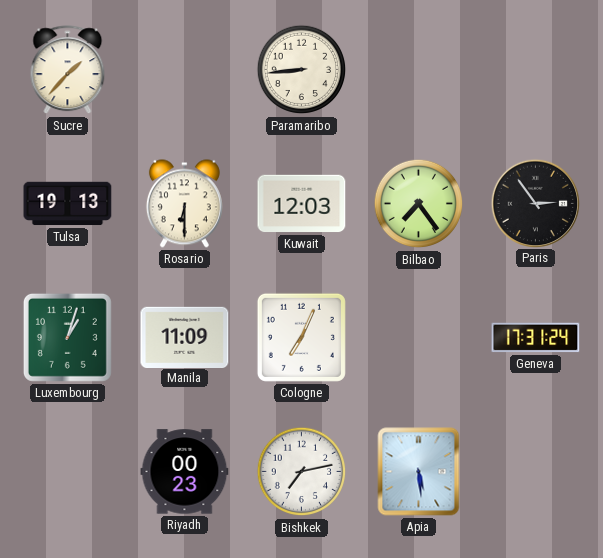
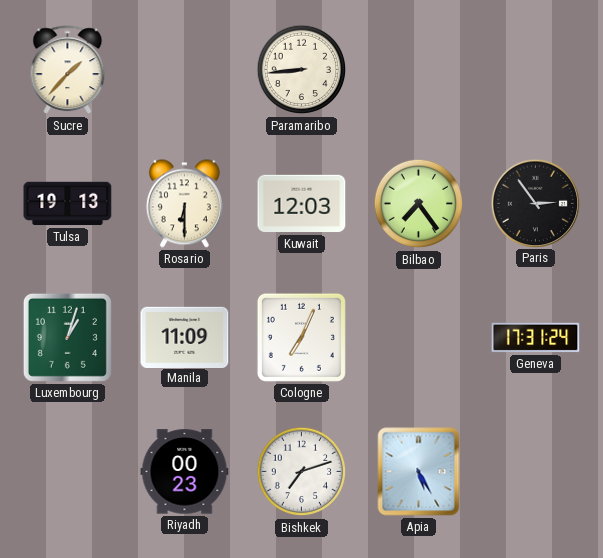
Bishkek: 7:13 -> 7:12
Apia: 5:29 -> 5:25
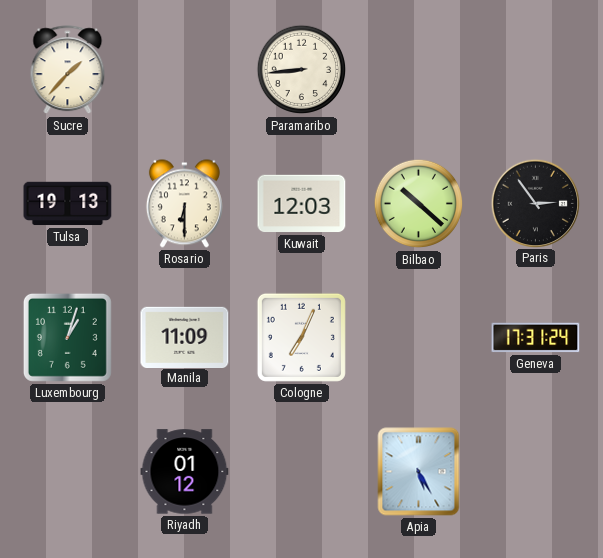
Bilbao: 7:24 -> 10:22
Riyadh: 00:23 -> 01:12
Bishkek: 7:12 -> none
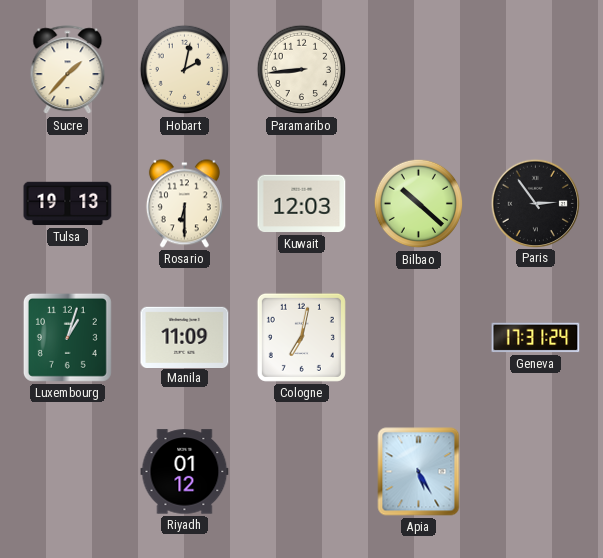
Hobart: none -> 2:02
Cologne: 7:04 -> 7:02
